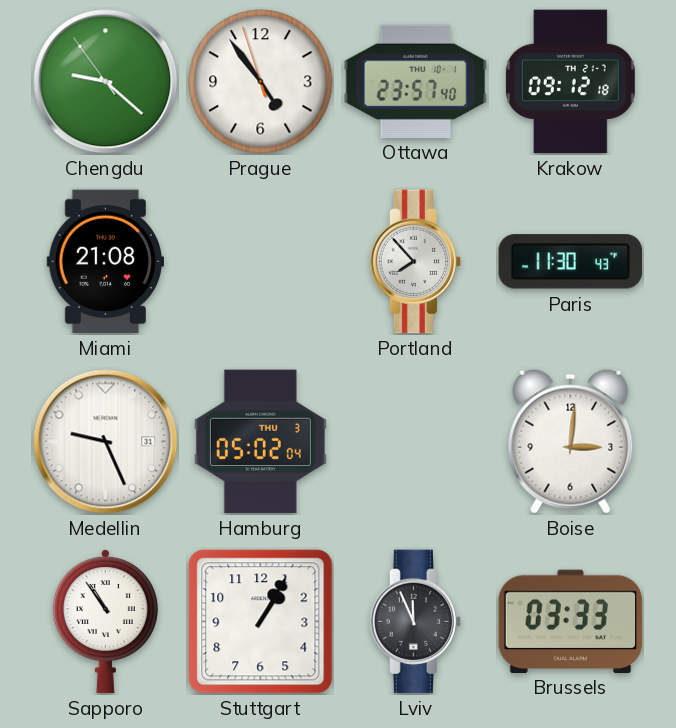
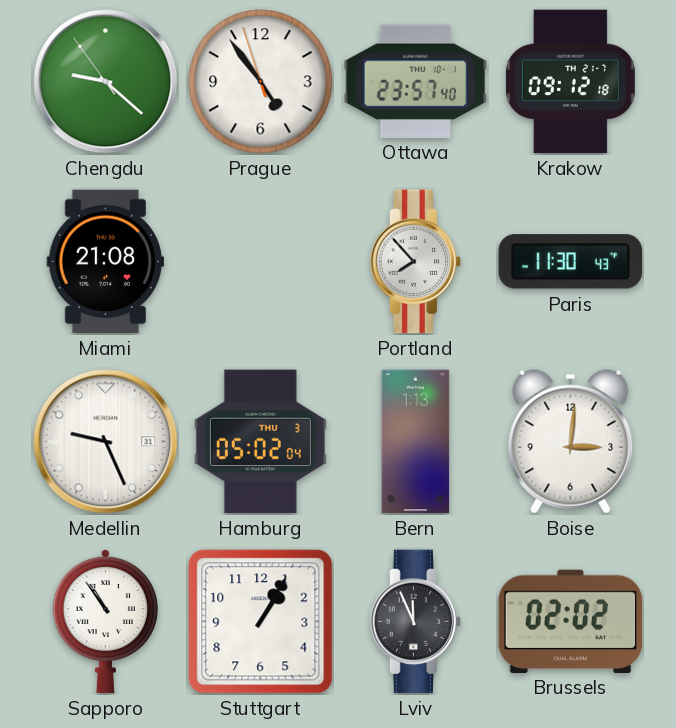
Bern: none -> 1:13
Brussels: 03:33 -> 02:02
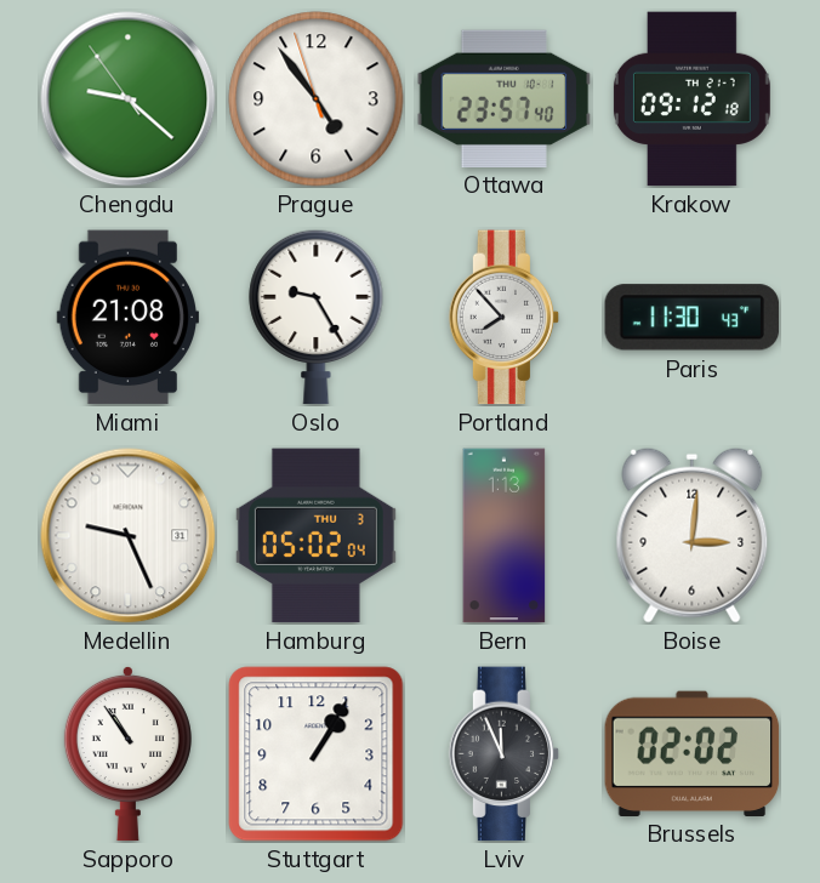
Oslo: none -> 9:25
